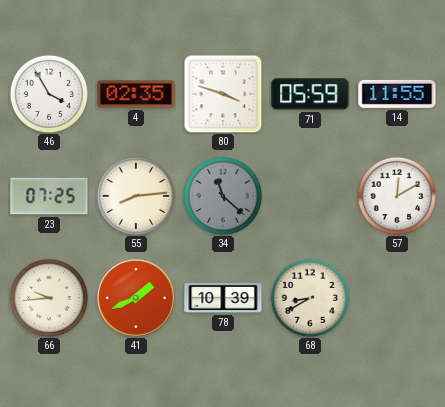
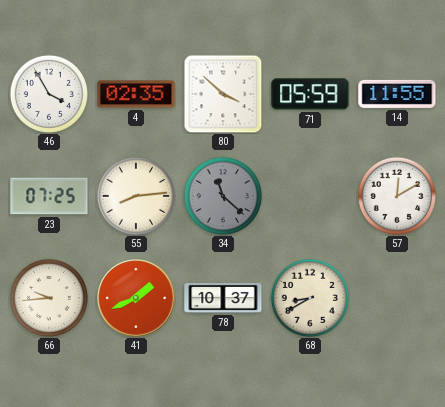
80: 3:48 -> 3:52
78: 10:39 -> 10:37
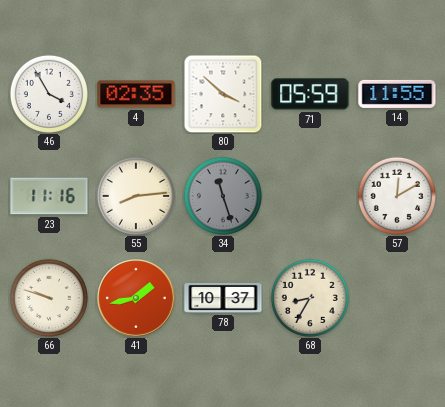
23: 07:25 -> 11:16
34: 11:22 -> 11:27
66: 9:44 -> 9:48
41: 1:41 -> 1:43
68: 8:40 -> 8:35
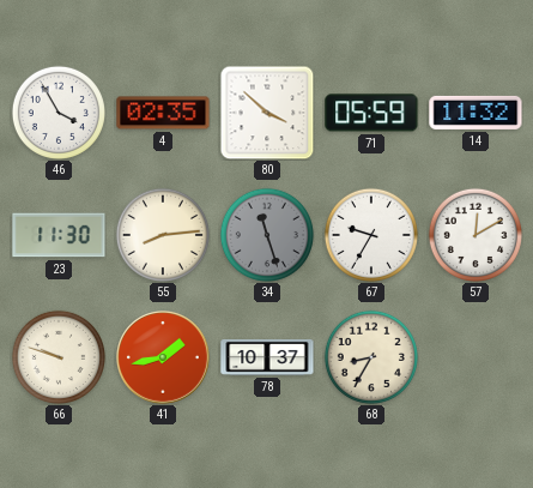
14: 11:55 -> 11:32
23: 11:16 -> 11:30
67: none -> 9:35
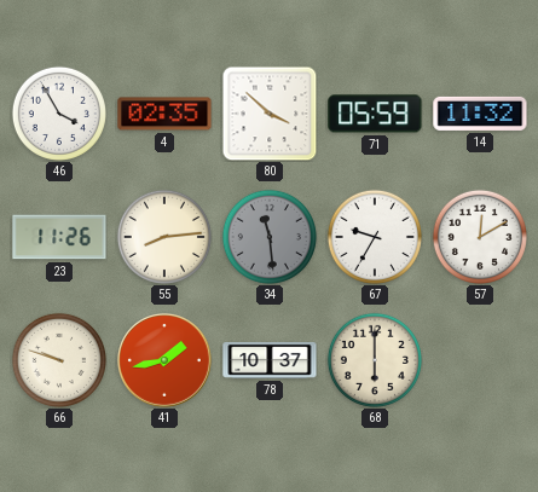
23: 11:30 -> 11:26
34: 11:27 -> 11:29
68: 8:35 -> 6:00
